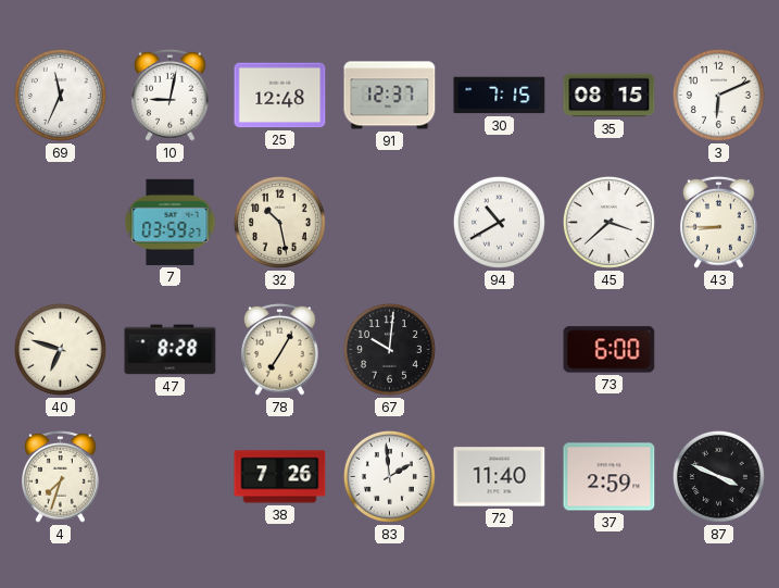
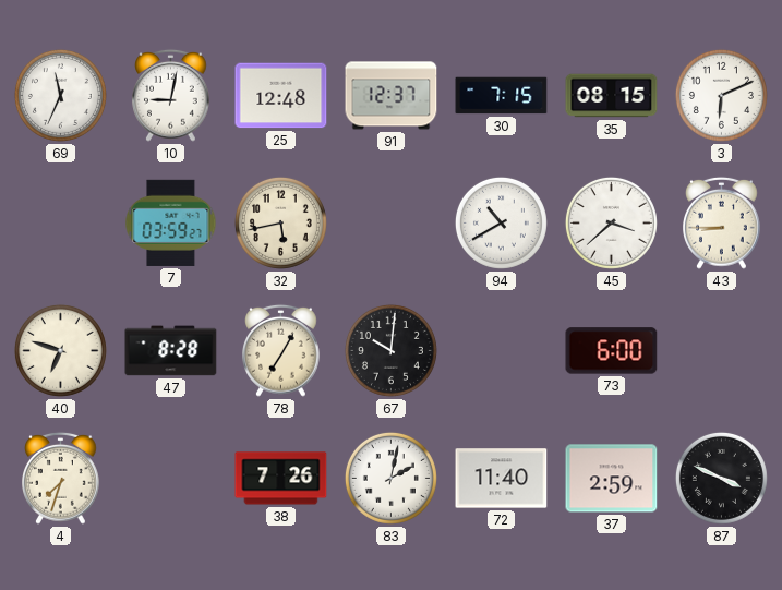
32: 10:28 -> 5:43
83: 1:59 -> 2:02
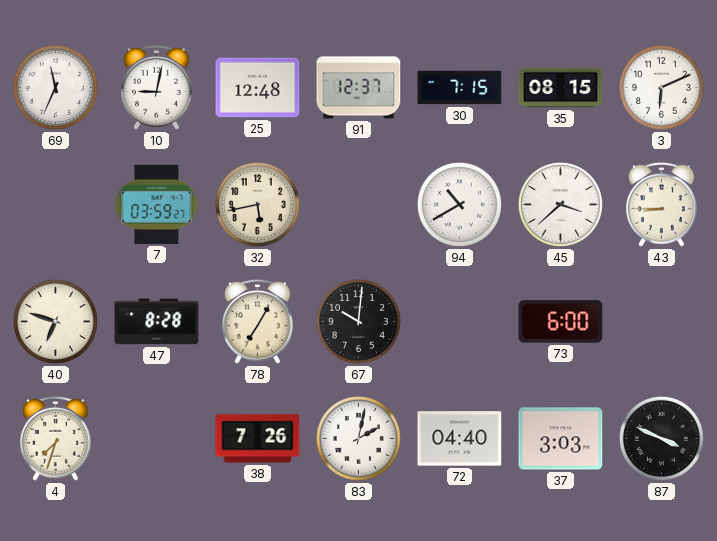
72: 11:40 -> 04:40
37: 2:59 -> 3:03
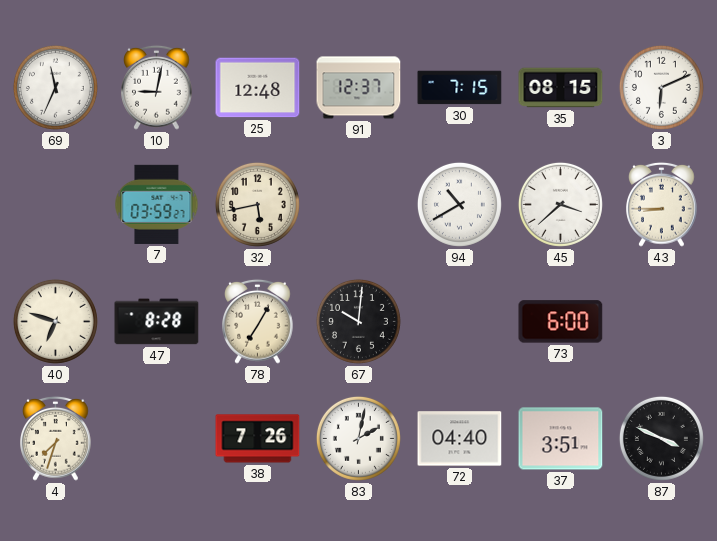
37: 3:03 -> 3:51
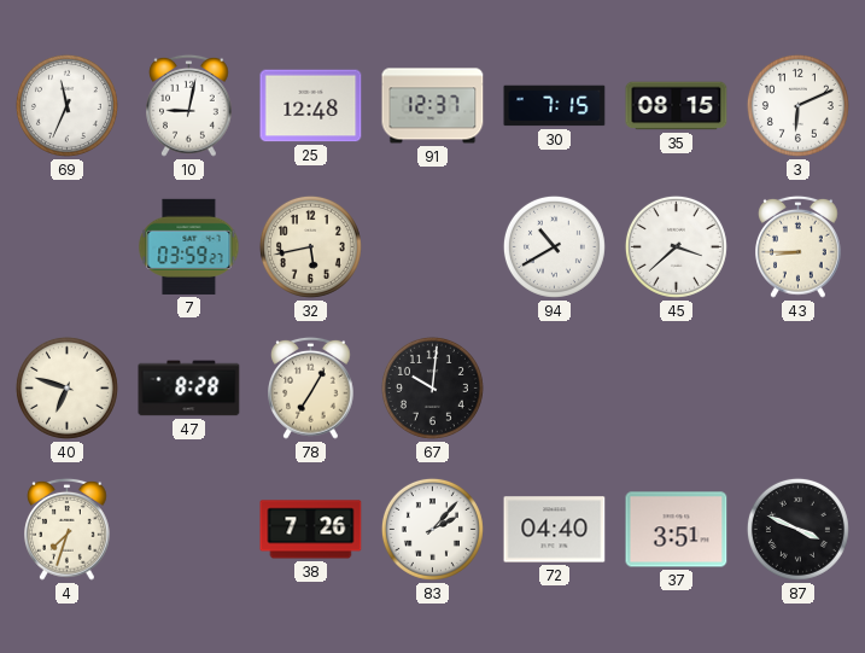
73: 6:00 -> none
83: 2:02 -> 2:07
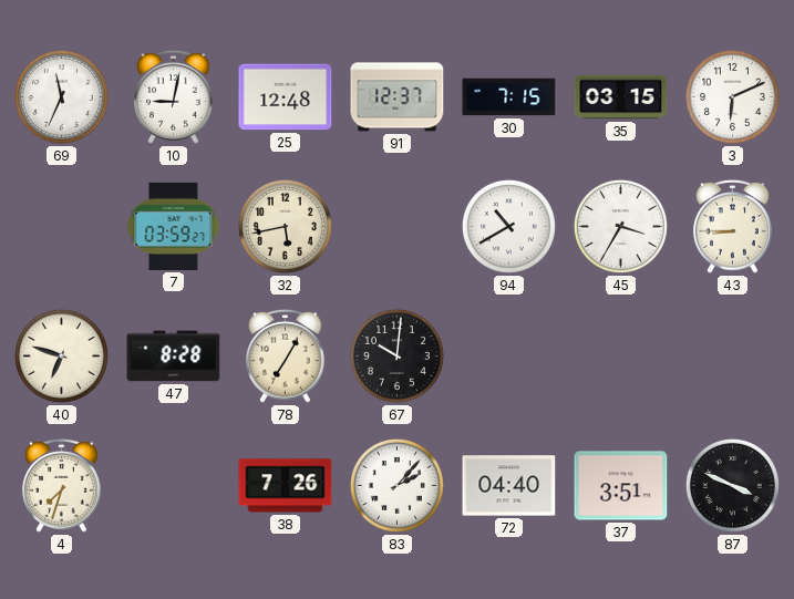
35: 08:15 -> 03:15
45: 3:38 -> 3:35
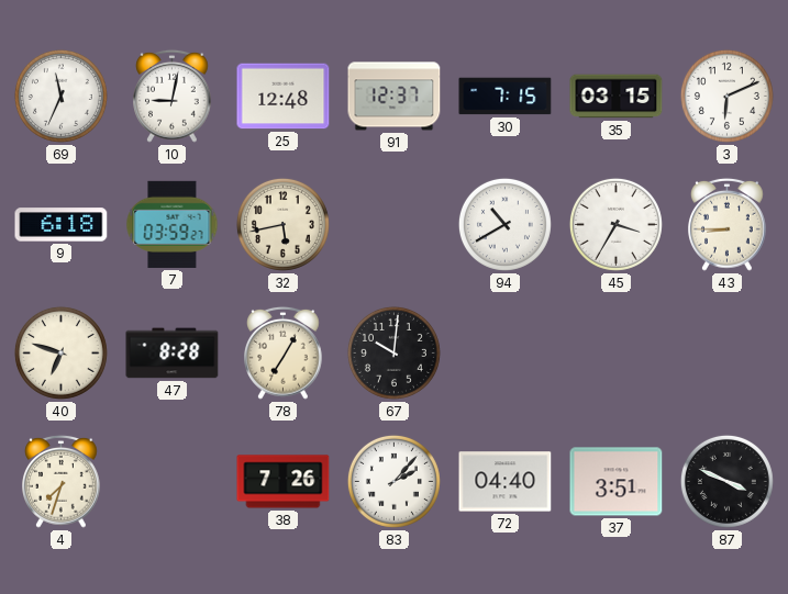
9: none -> 6:18
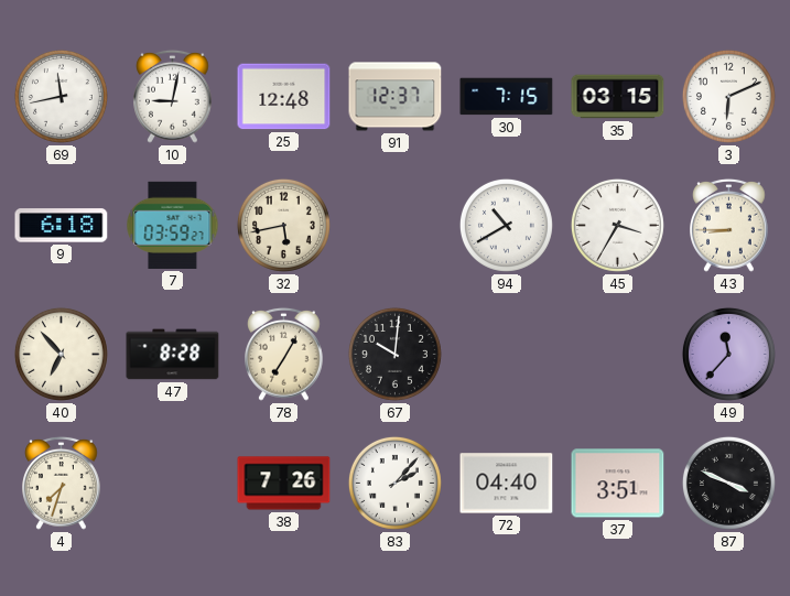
69: 11:34 -> 11:43
40: 6:48 -> 6:53
49: none -> 11:37
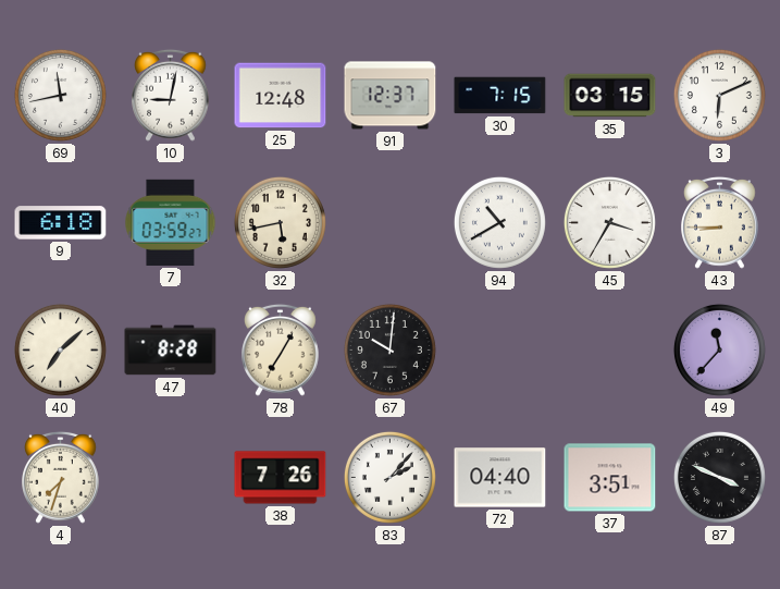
40: 6:53 -> 7:08
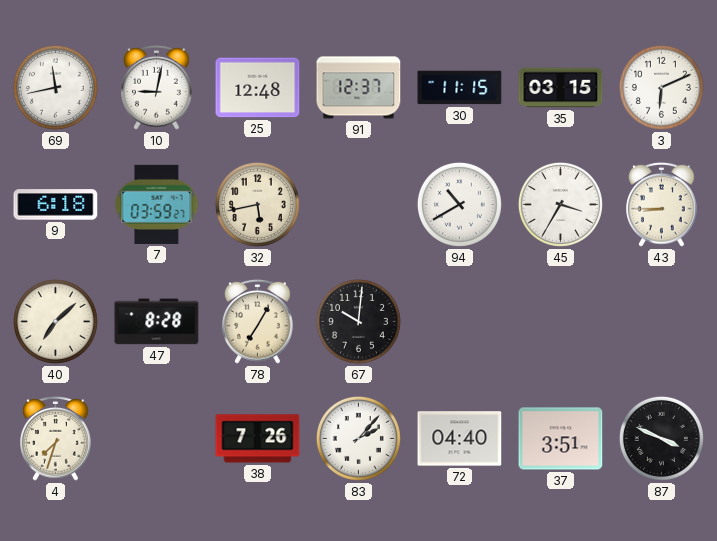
30: 7:15 -> 11:15
49: 11:37 -> none
